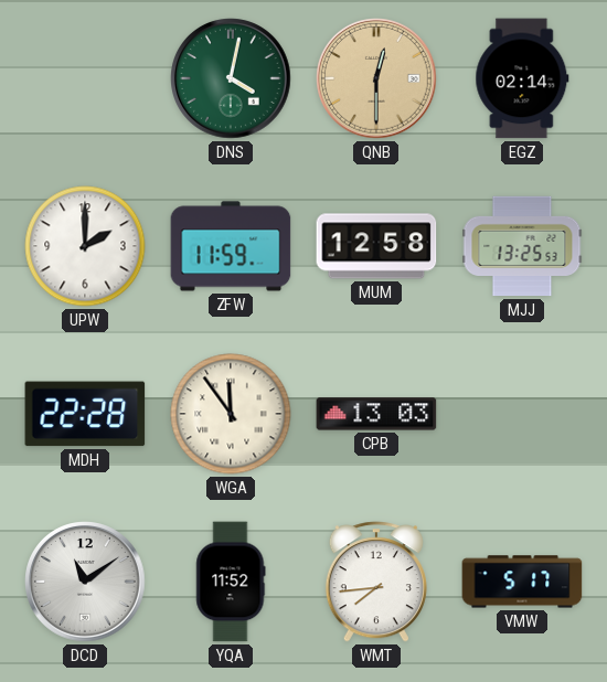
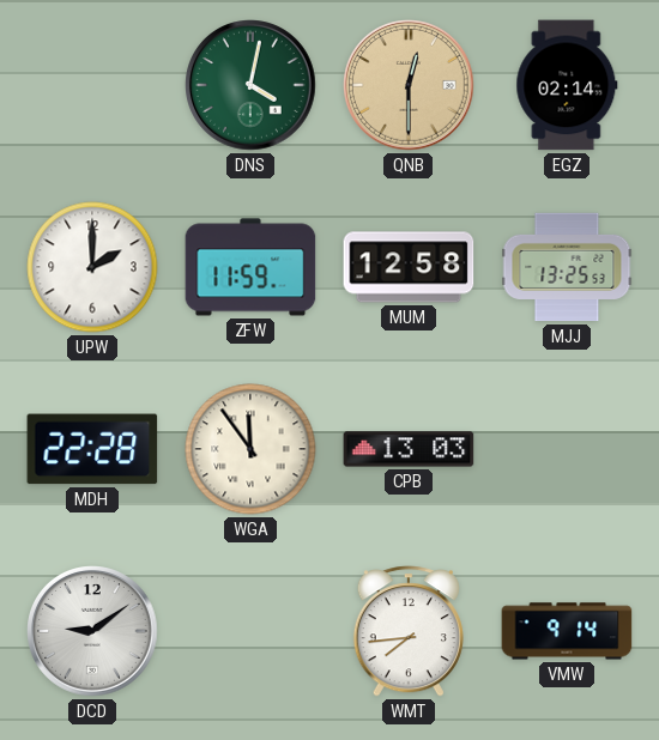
DCD: 11:09 -> 9:09
YQA: 11:52 -> none
VMW: 5:17 -> 9:14
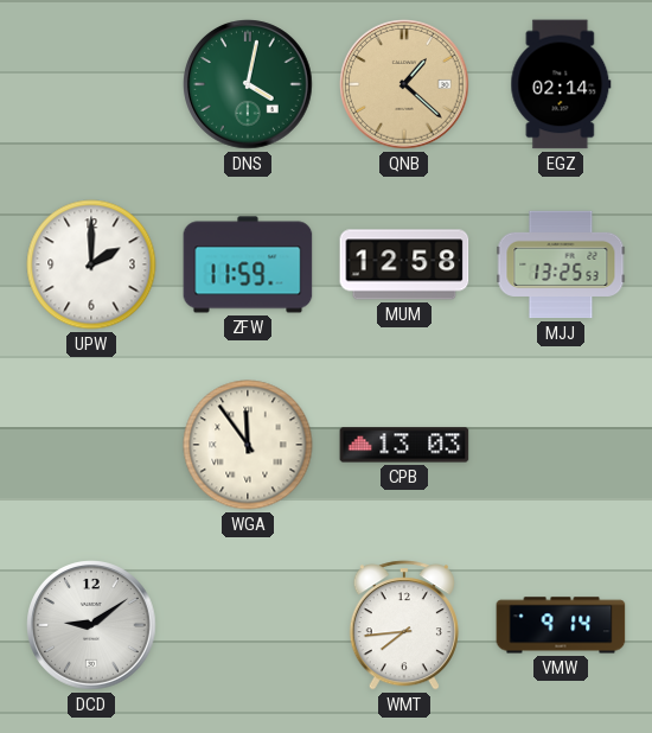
QNB: 12:30 -> 1:22
MDH: 22:28 -> none
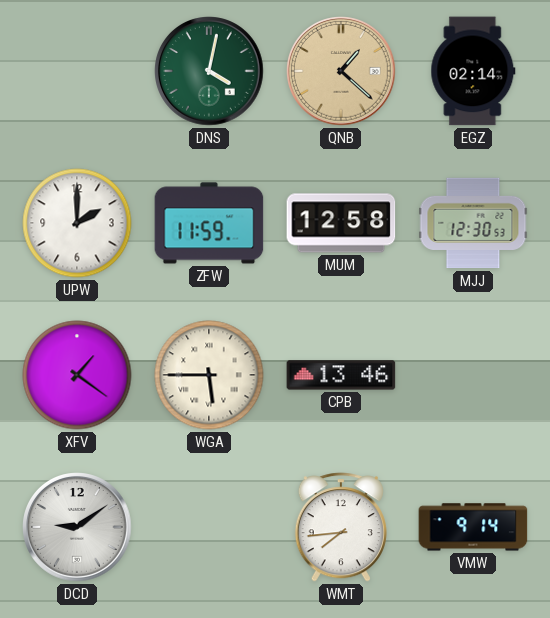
MJJ: 13:25 -> 12:30
XFV: none -> 1:21
WGA: 11:54 -> 5:45
CPB: 13:03 -> 13:46
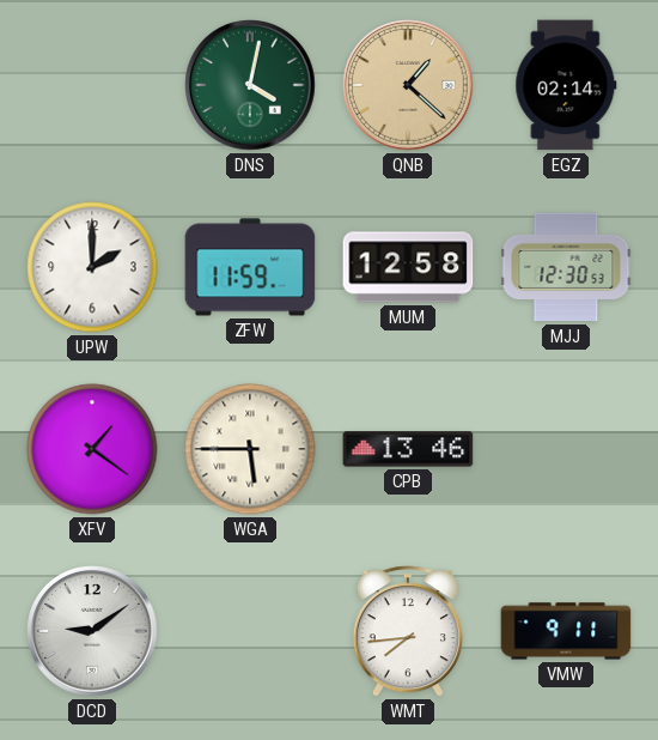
VMW: 9:14 -> 9:11
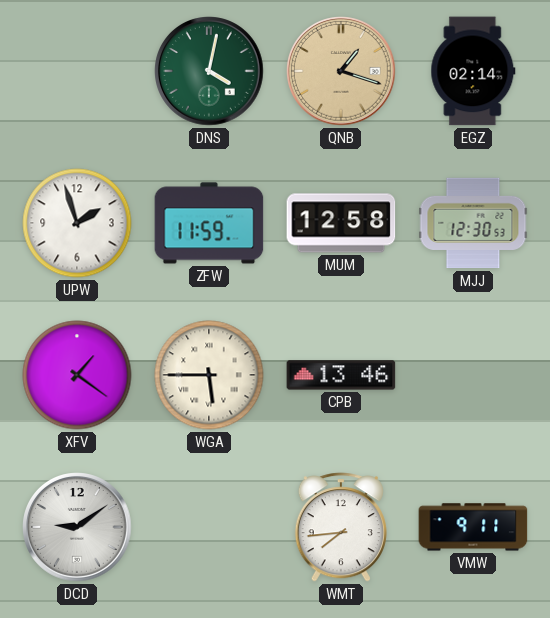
QNB: 1:22 -> 1:18
UPW: 2:00 -> 1:57
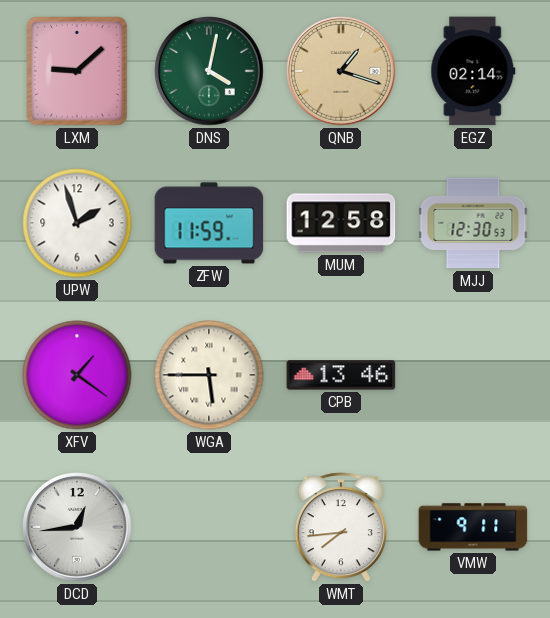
LXM: none -> 9:08
DCD: 9:09 -> 12:44
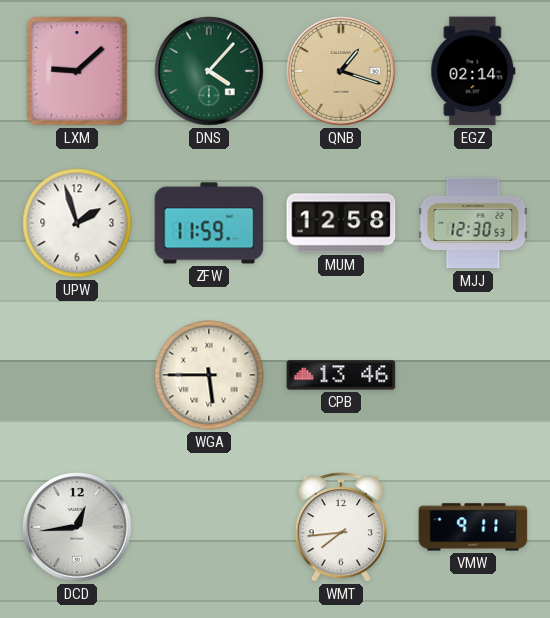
DNS: 4:02 -> 4:07
XFV: 1:21 -> none
